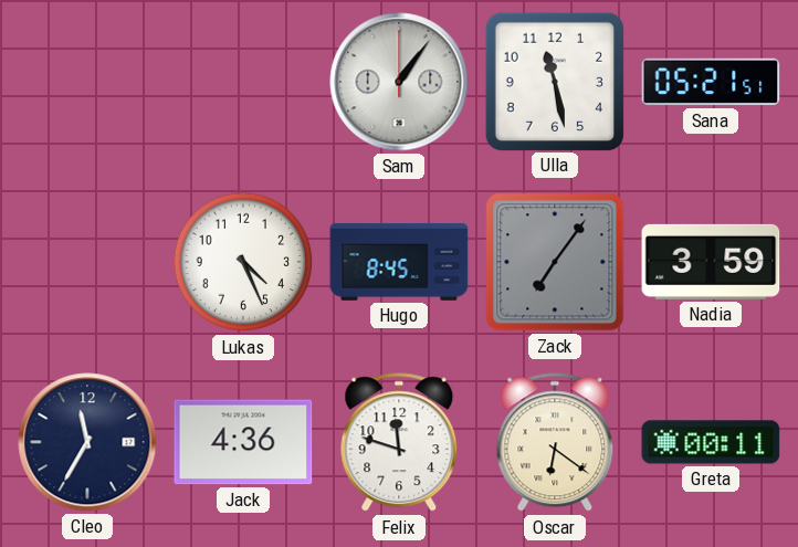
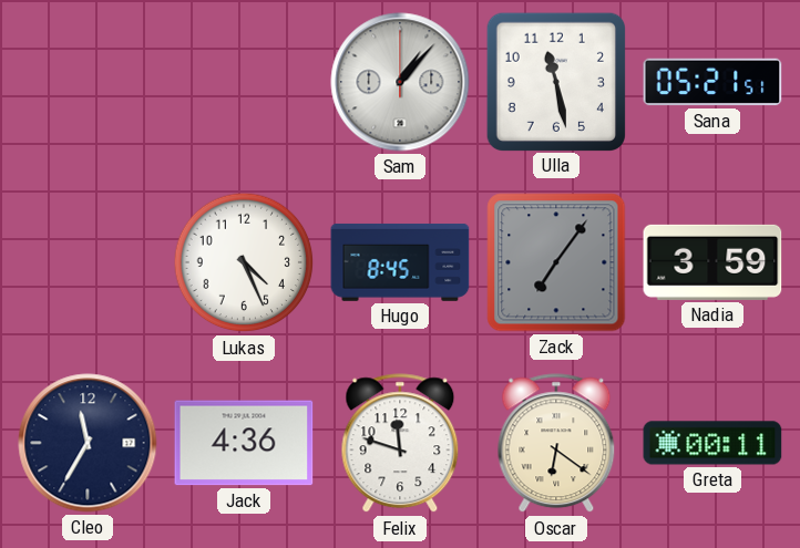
Sam: 1:06 -> 1:07
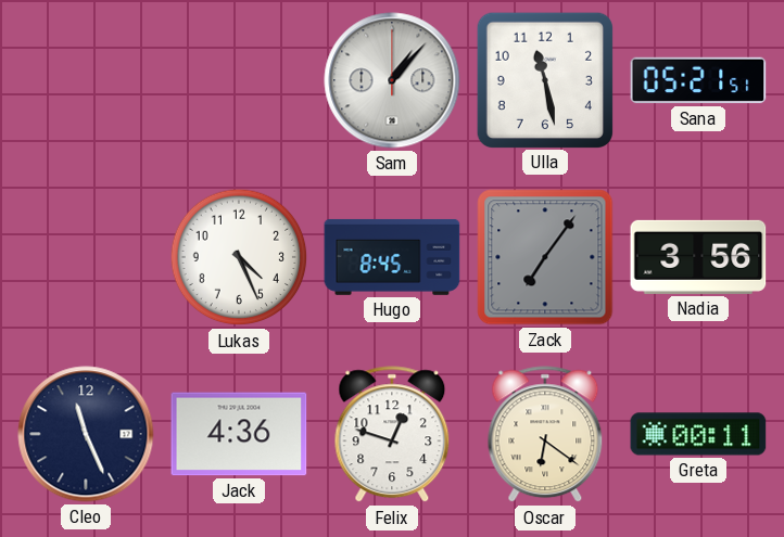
Nadia: 3:59 -> 3:56
Cleo: 11:35 -> 11:26
Felix: 11:48 -> 12:48
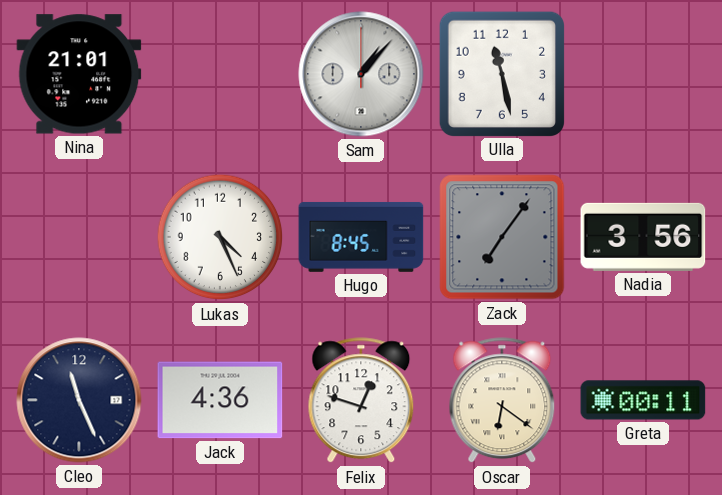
Nina: none -> 21:01
Sana: 05:21 -> none
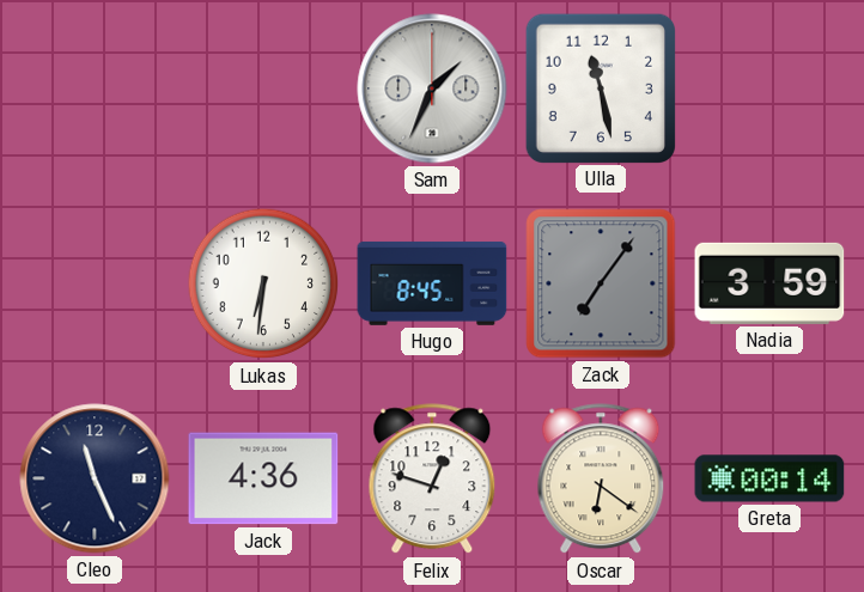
Nina: 21:01 -> none
Sam: 1:07 -> 1:34
Lukas: 4:26 -> 6:31
Nadia: 3:56 -> 3:59
Greta: 00:11 -> 00:14
